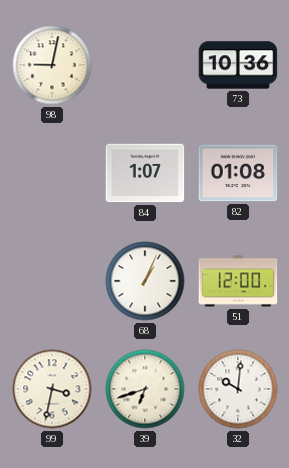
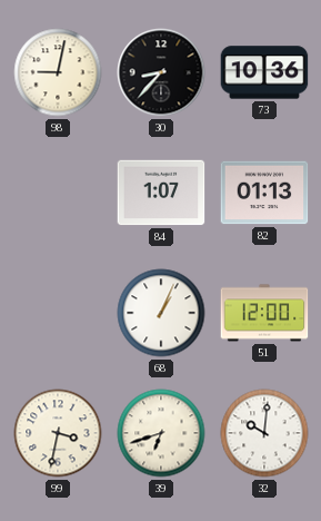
30: none -> 8:37
82: 01:08 -> 01:13
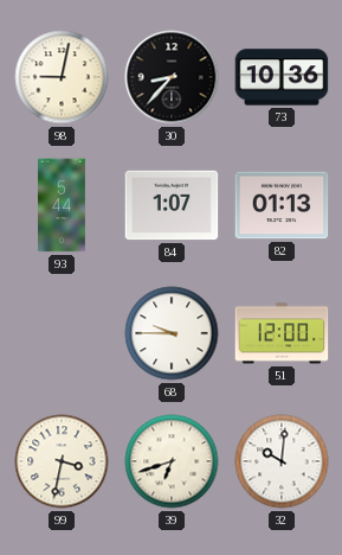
93: none -> 5:44
68: 1:04 -> 9:45
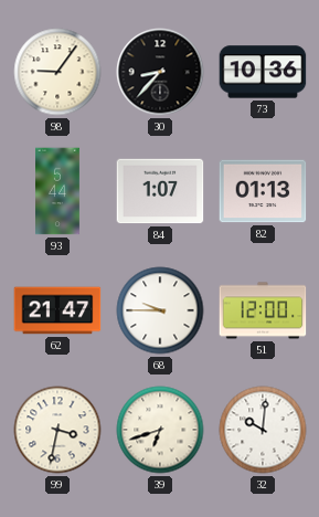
98: 9:02 -> 9:06
62: none -> 21:47
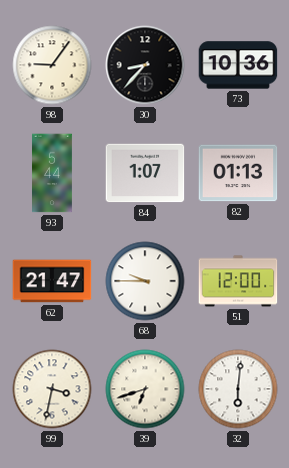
32: 10:01 -> 6:01
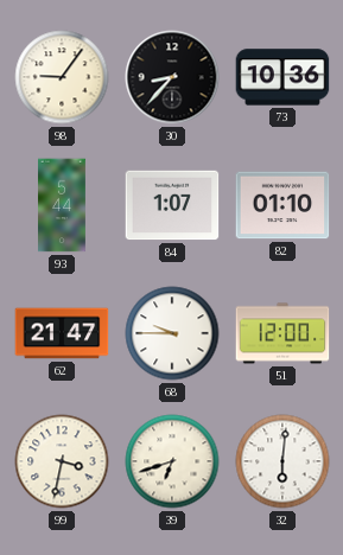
82: 01:13 -> 01:10
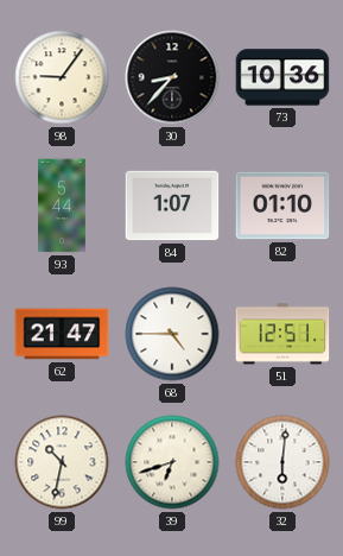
68: 9:45 -> 4:45
51: 12:00 -> 12:51
99: 3:32 -> 10:32
